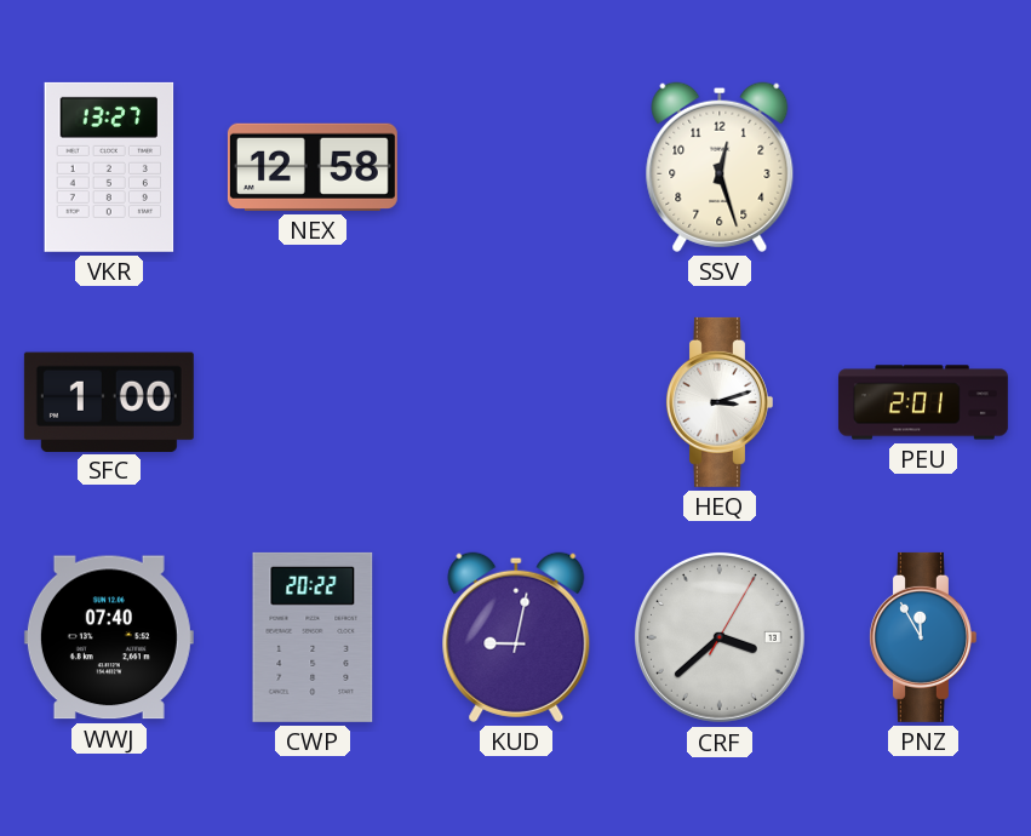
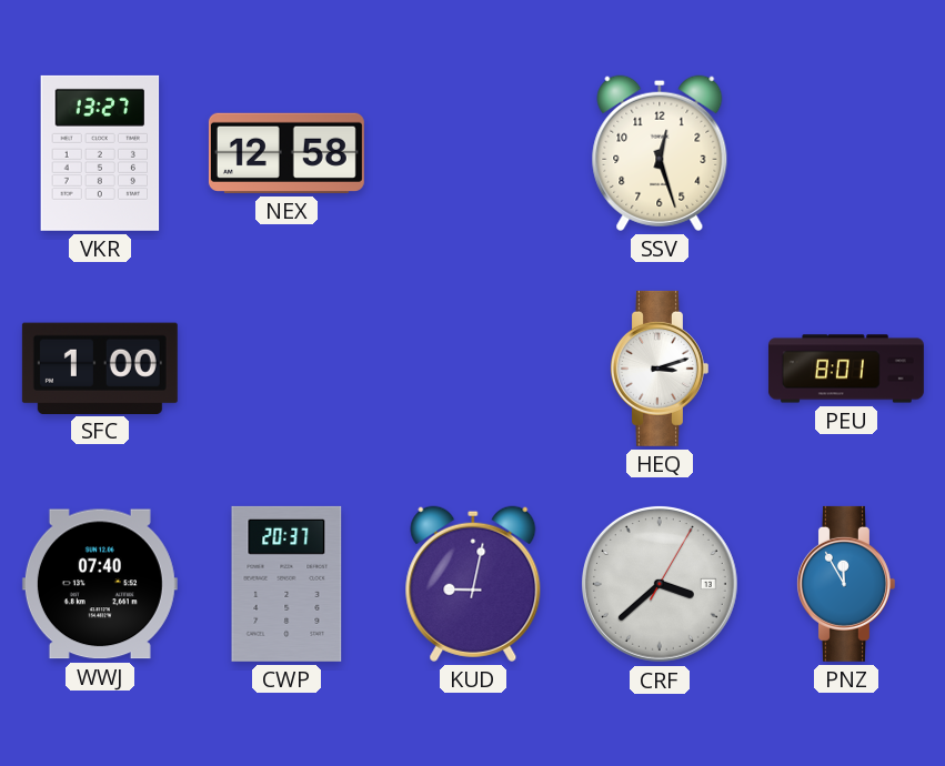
PEU: 2:01 -> 8:01
CWP: 20:22 -> 20:37
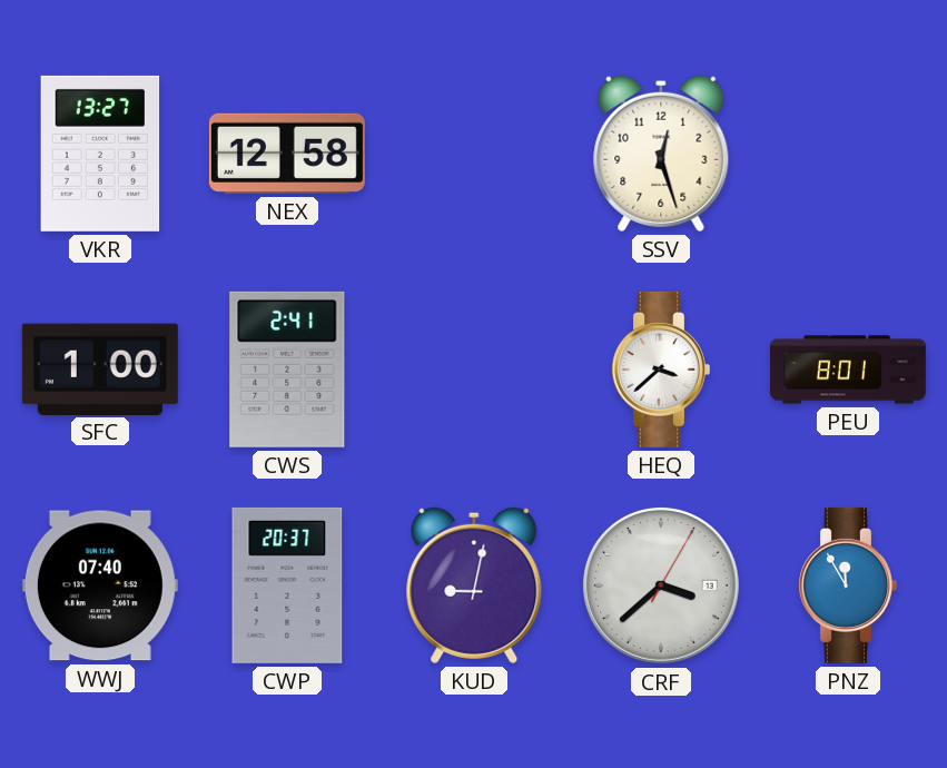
CWS: none -> 2:41
HEQ: 3:12 -> 3:38
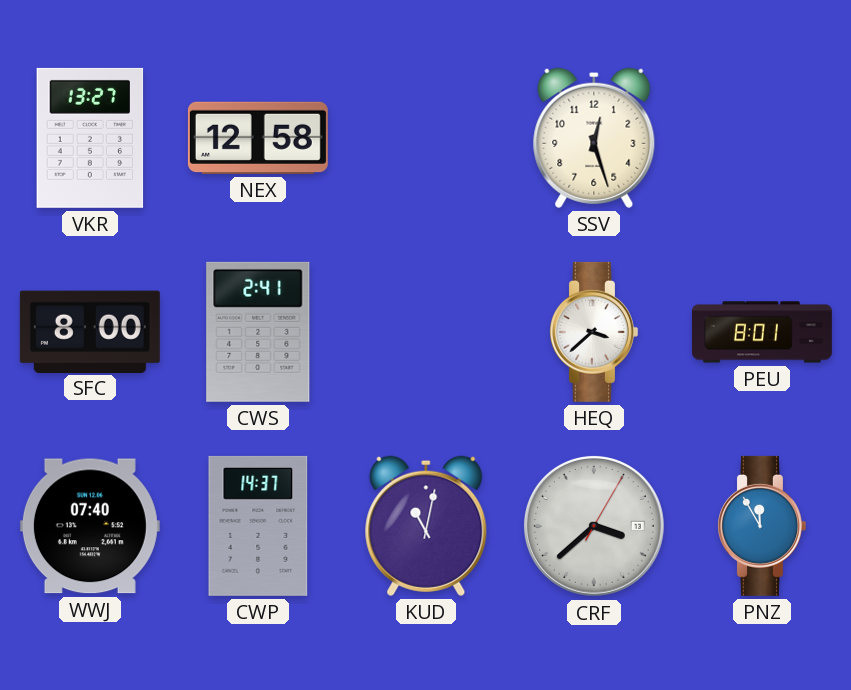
SFC: 1:00 -> 8:00
CWP: 20:37 -> 14:37
KUD: 9:02 -> 11:02
